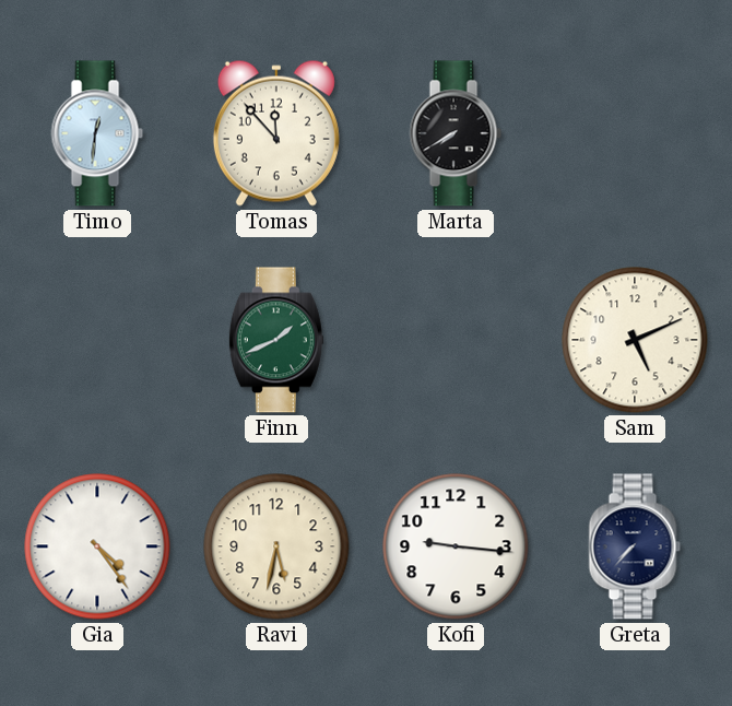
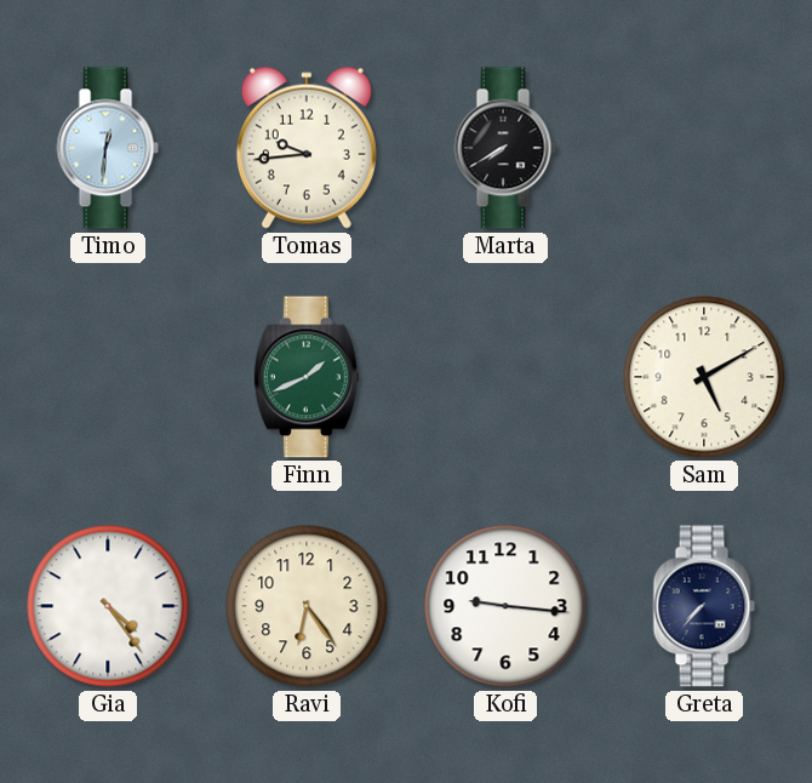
Tomas: 11:53 -> 9:44
Sam: 5:11 -> 5:10
Ravi: 5:32 -> 6:24
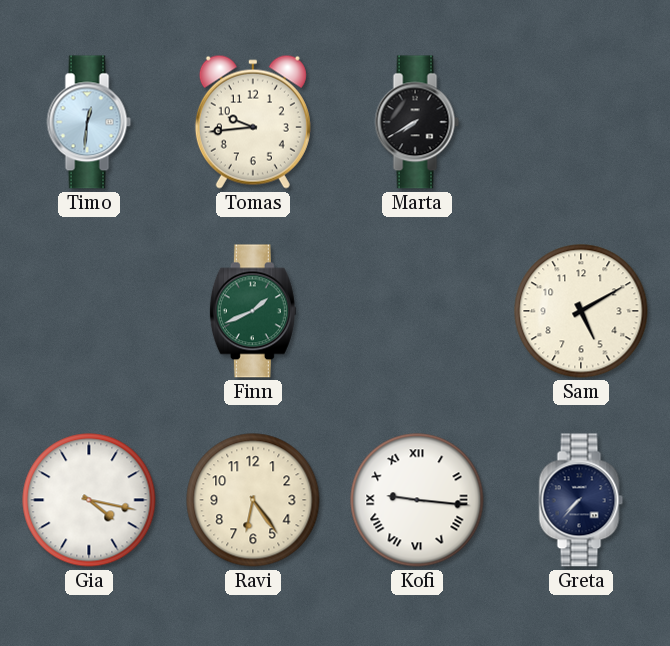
Gia: 4:24 -> 4:17
Kofi numerals: Arabic -> Roman
